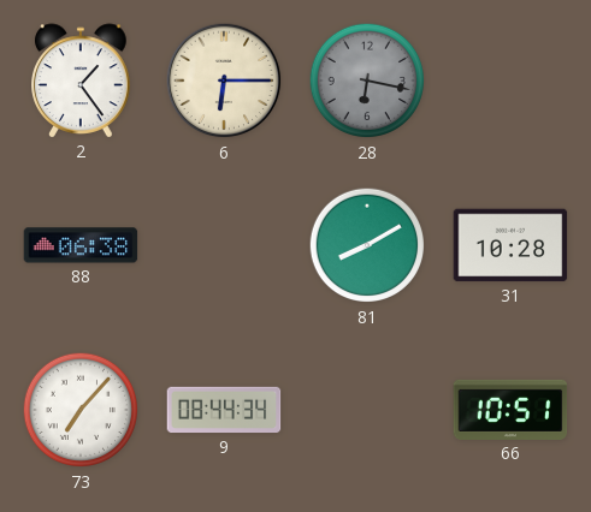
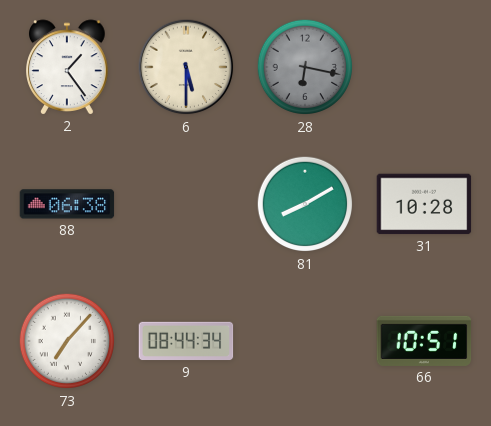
6: 6:15 -> 5:30
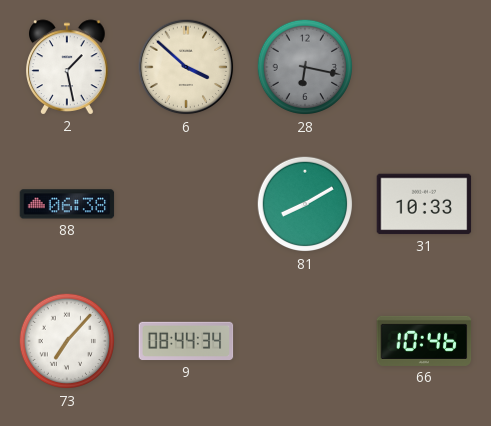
2: 1:24 -> 1:28
6: 5:30 -> 3:52
31: 10:28 -> 10:33
66: 10:51 -> 10:46
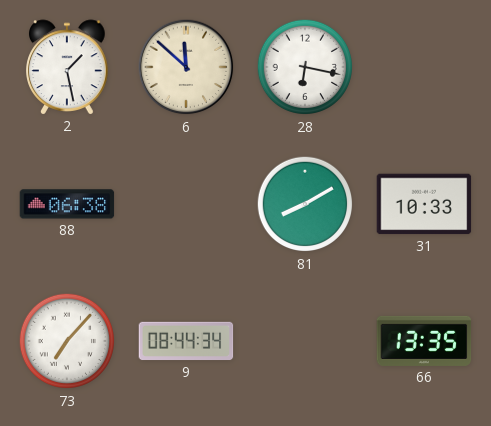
6: 3:52 -> 11:52
28 dial: grey -> white
66: 10:46 -> 13:35
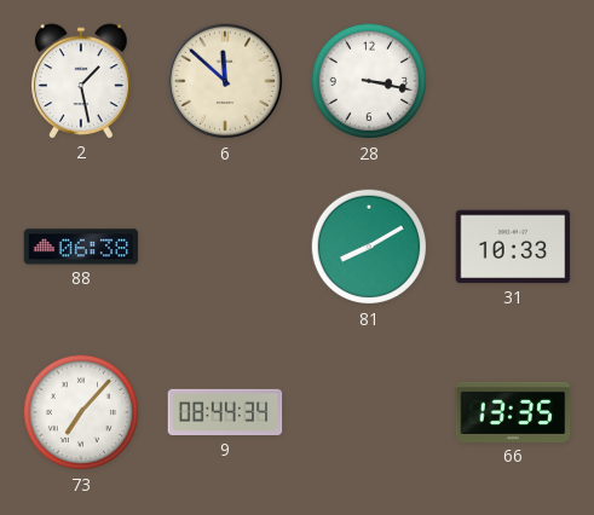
28: 6:17 -> 3:17
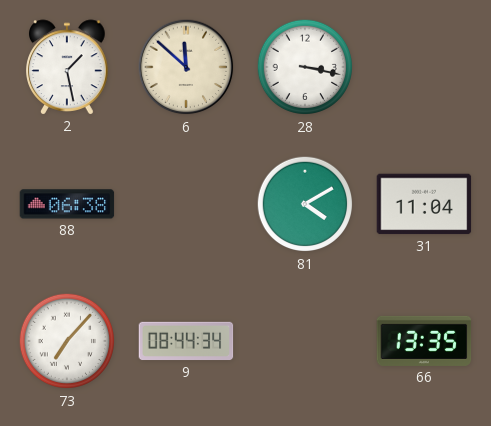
81: 8:10 -> 4:10
31: 10:33 -> 11:04
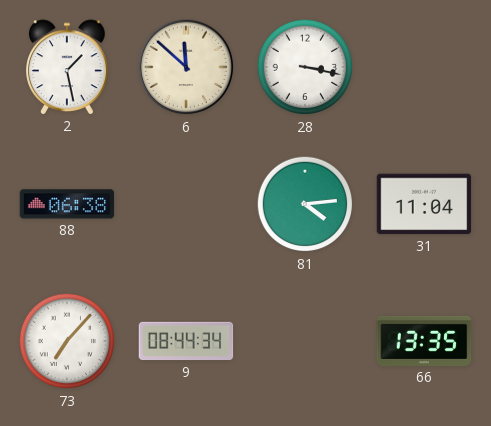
81: 4:10 -> 4:14
